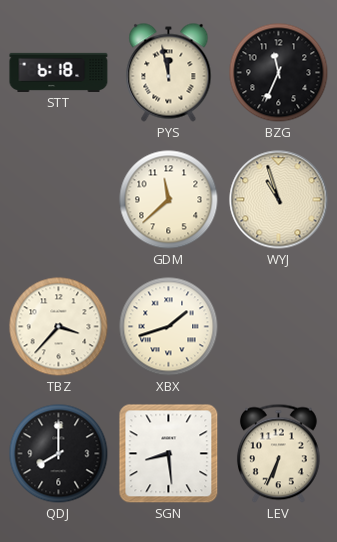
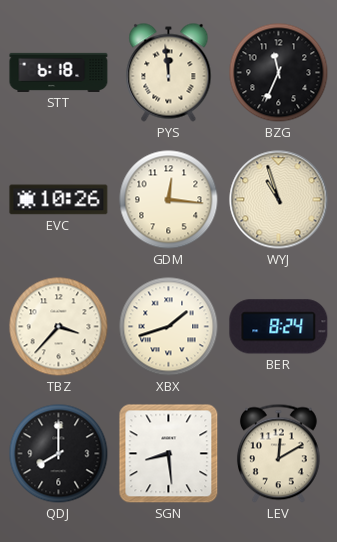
PYS: 11:58 -> 11:59
EVC: none -> 10:26
GDM: 11:38 -> 12:16
BER: none -> 8:24
LEV: 6:34 -> 12:10
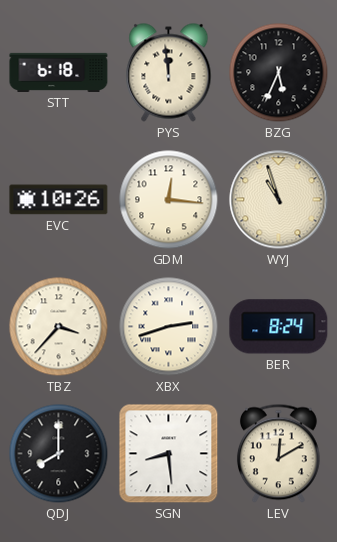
BZG: 11:34 -> 5:34
XBX: 1:42 -> 2:42
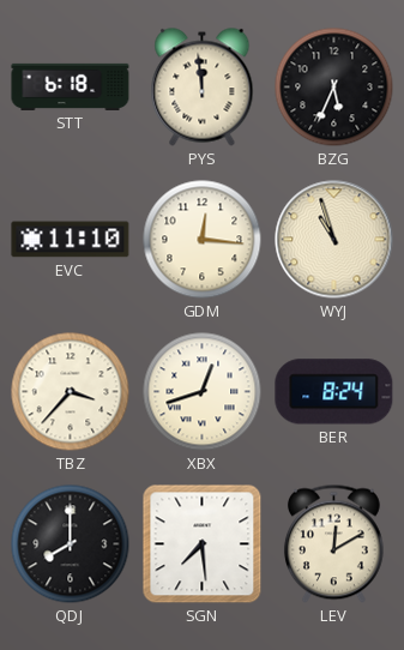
EVC: 10:26 -> 11:10
XBX: 2:42 -> 12:42
SGN: 8:29 -> 7:29
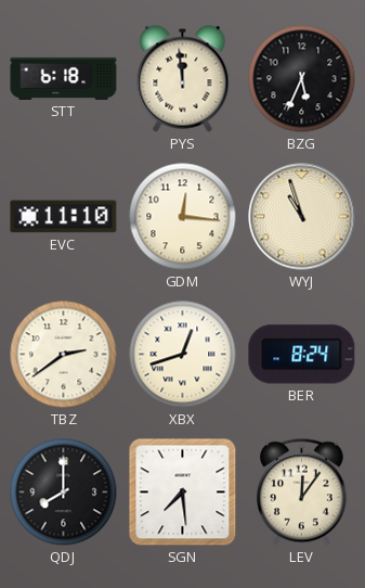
TBZ: 3:37 -> 2:39
LEV: 12:10 -> 12:06
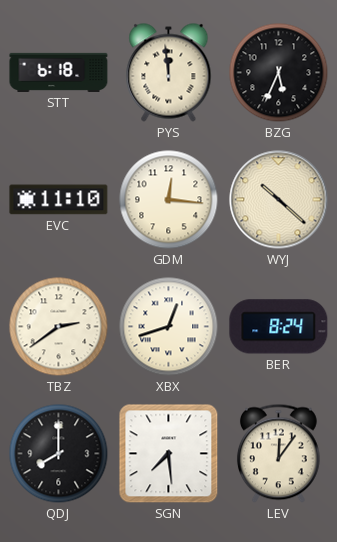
WYJ: 10:57 -> 10:22
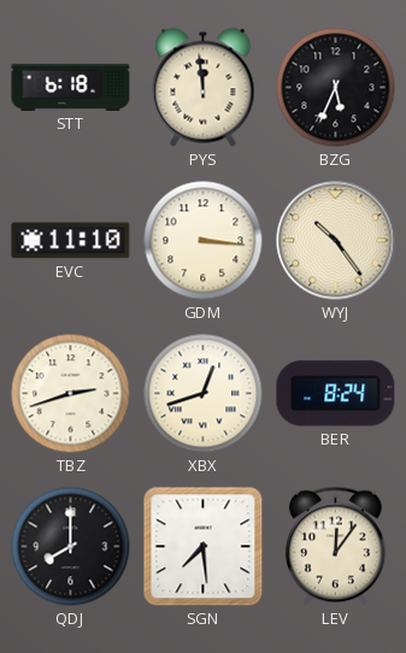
GDM: 12:16 -> 3:16
WYJ: 10:22 -> 10:24
TBZ: 2:39 -> 2:42
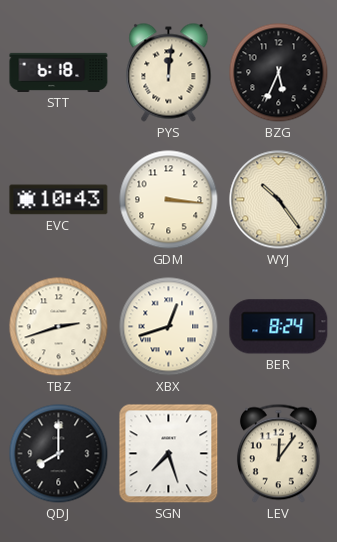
PYS: 11:59 -> 12:01
EVC: 11:10 -> 10:43
SGN: 7:29 -> 7:27
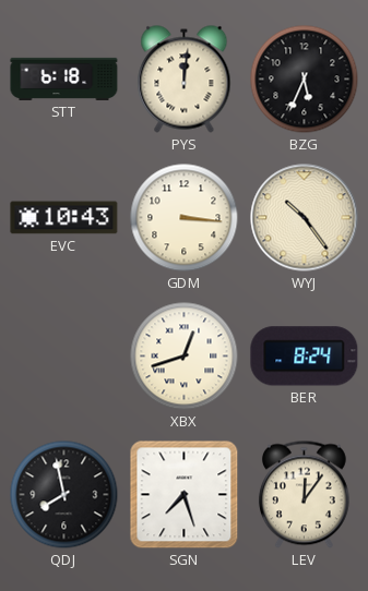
TBZ: 2:42 -> none
QDJ: 8:00 -> 7:58
